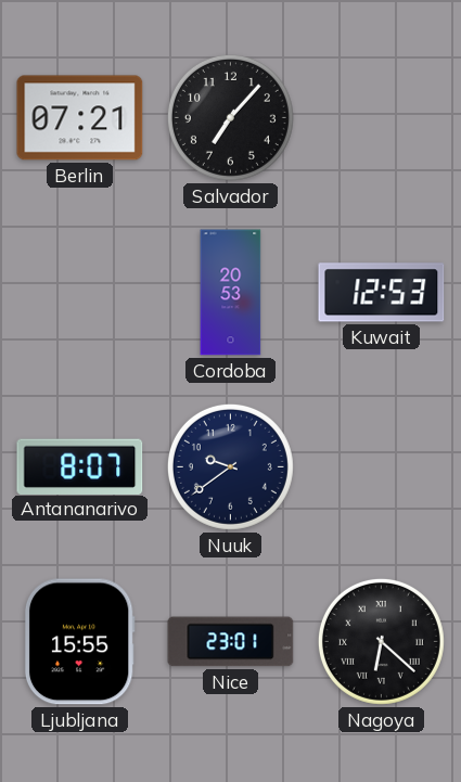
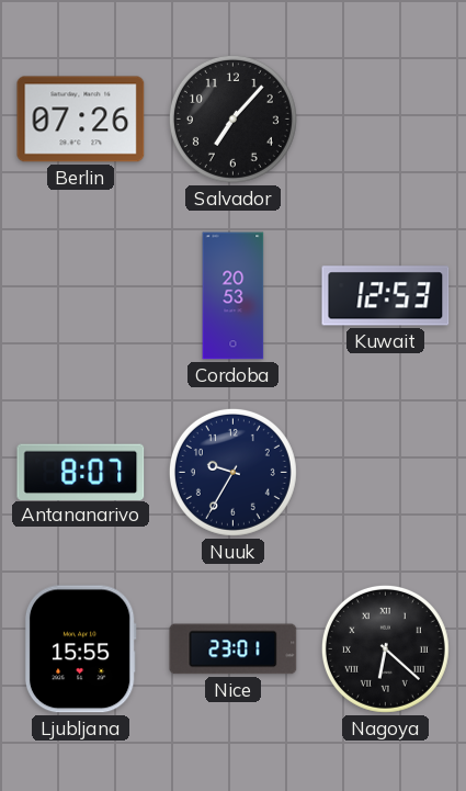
Berlin: 07:21 -> 07:26
Nuuk: 9:39 -> 9:35
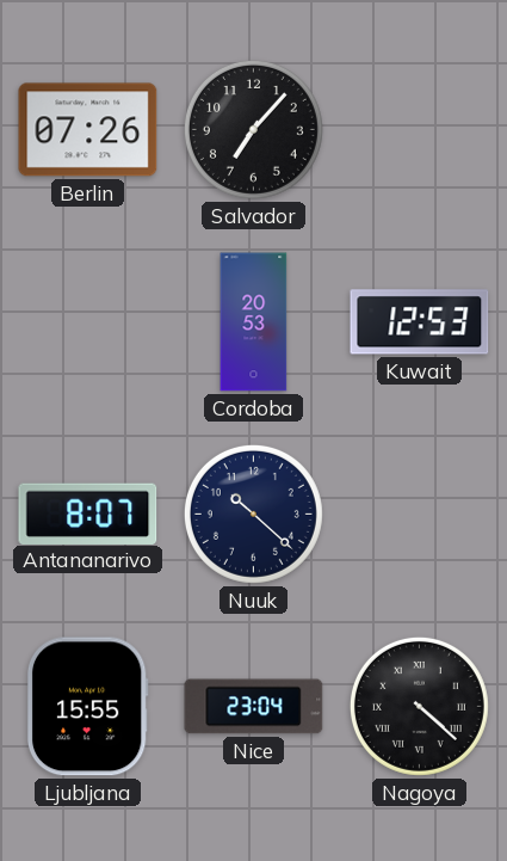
Nuuk: 9:35 -> 10:22
Nice: 23:01 -> 23:04
Nagoya: 6:22 -> 4:22
